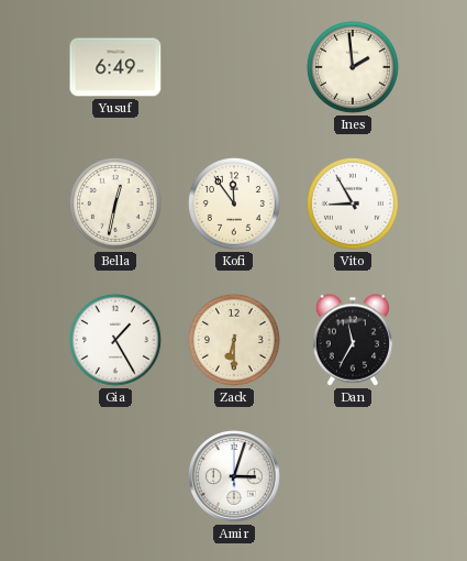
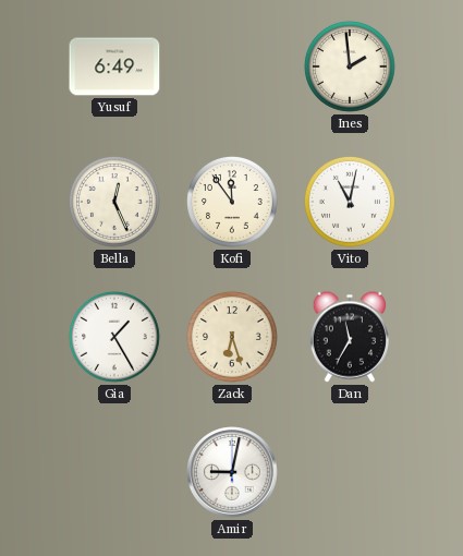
Bella: 12:32 -> 12:26
Vito: 8:55 -> 11:02
Zack: 6:30 -> 6:27
Amir: 3:03 -> 9:02
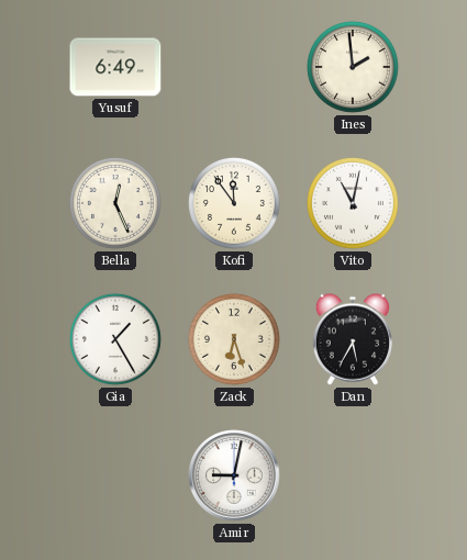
Dan: 11:35 -> 5:35
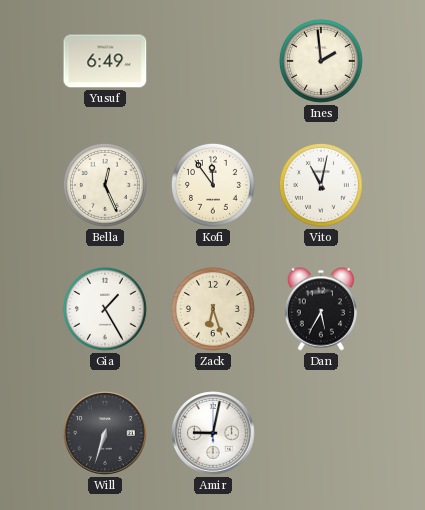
Will: none -> 6:33
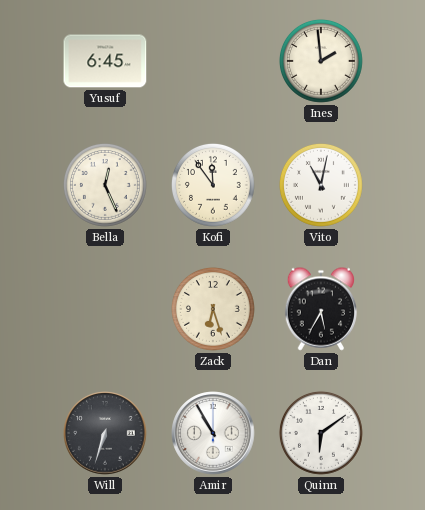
Yusuf: 6:49 -> 6:45
Gia: 1:25 -> none
Amir: 9:02 -> 10:55
Quinn: none -> 6:09
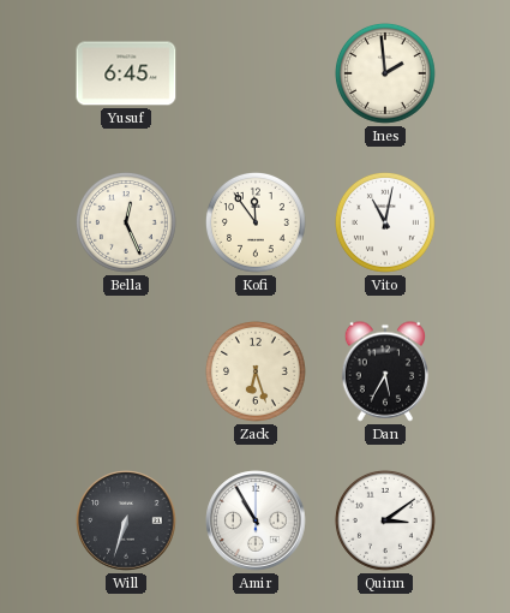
Quinn: 6:09 -> 3:09
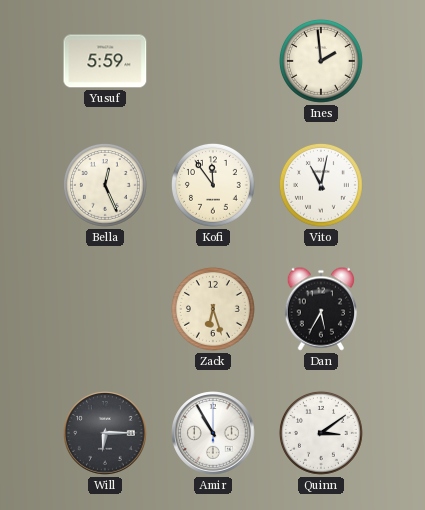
Yusuf: 6:45 -> 5:59
Will: 6:33 -> 6:15
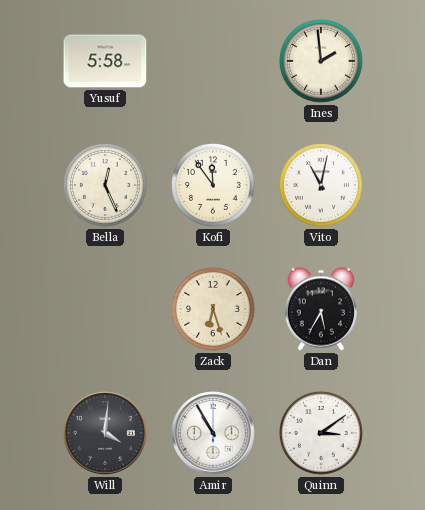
Yusuf: 5:59 -> 5:58
Will: 6:15 -> 4:01
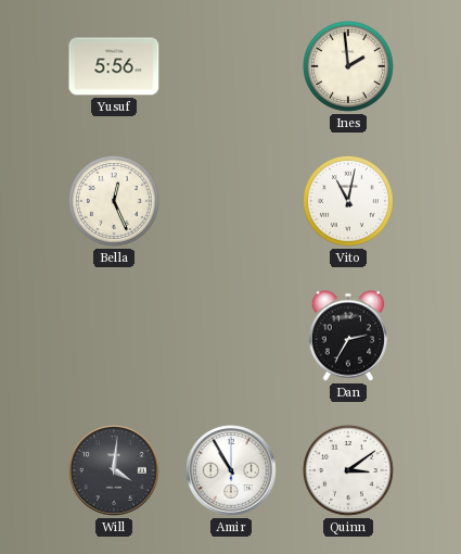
Yusuf: 5:58 -> 5:56
Kofi: 11:54 -> none
Zack: 6:27 -> none
Dan: 5:35 -> 2:35
